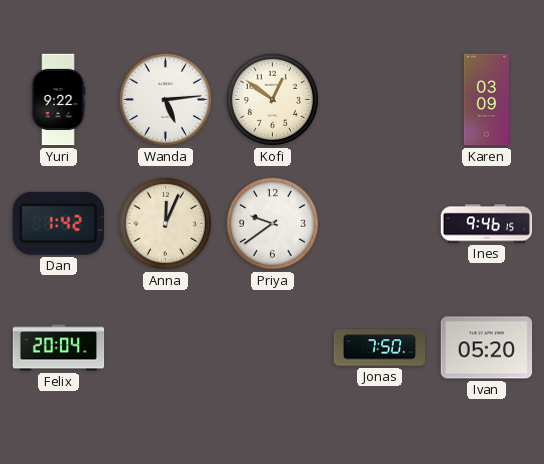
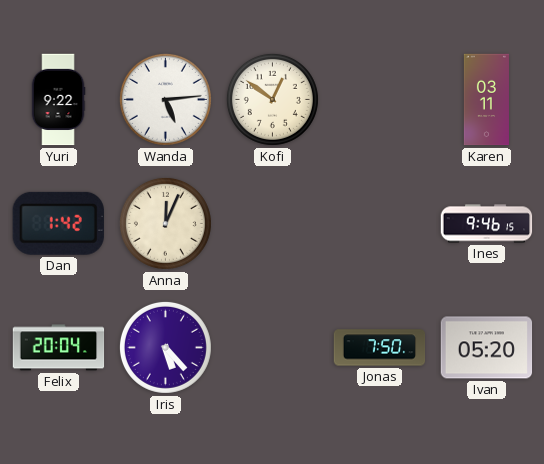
Karen: 03:09 -> 03:11
Priya: 9:39 -> none
Iris: none -> 5:23
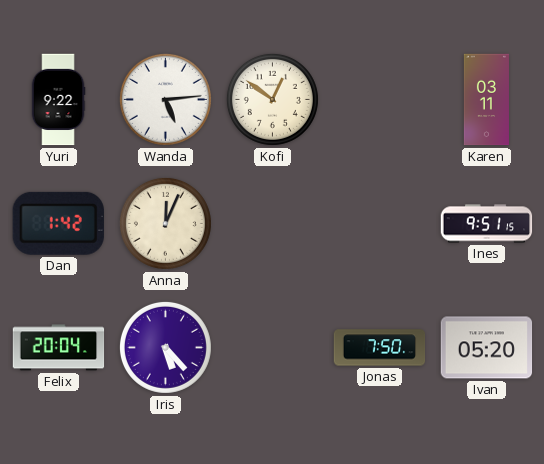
Ines: 9:46 -> 9:51
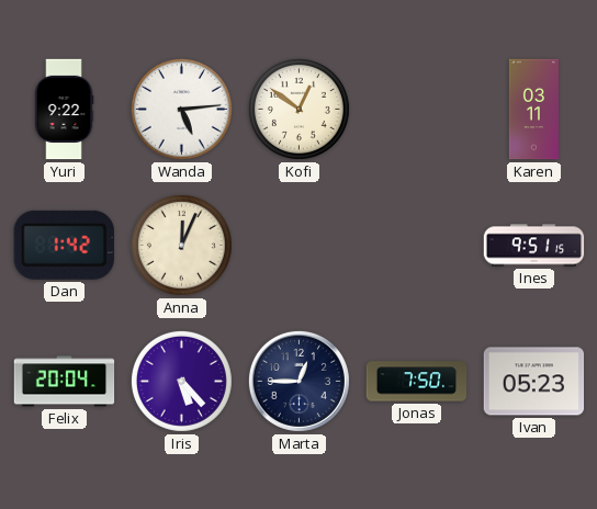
Marta: none -> 12:45
Ivan: 05:20 -> 05:23
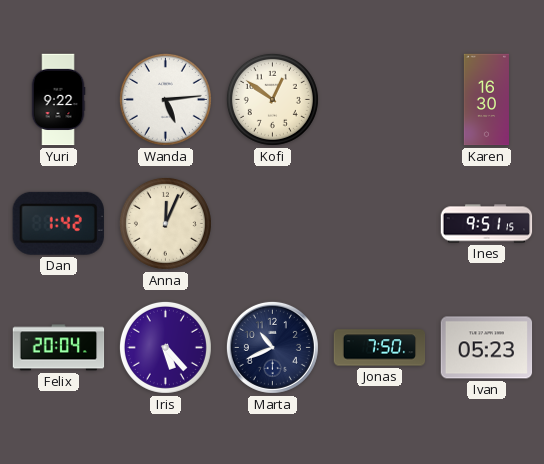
Karen: 03:11 -> 16:30
Marta: 12:45 -> 10:41
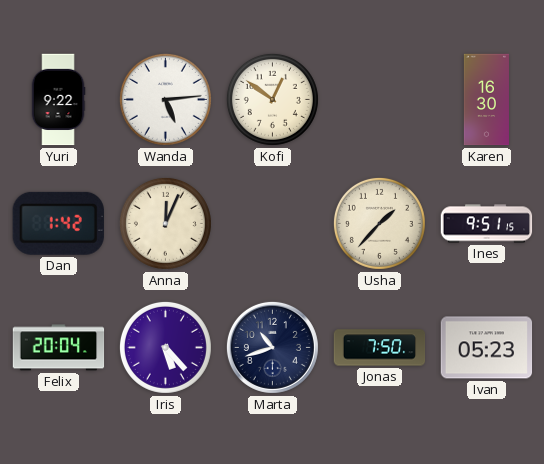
Usha: none -> 1:37
Marta: 10:41 -> 10:42
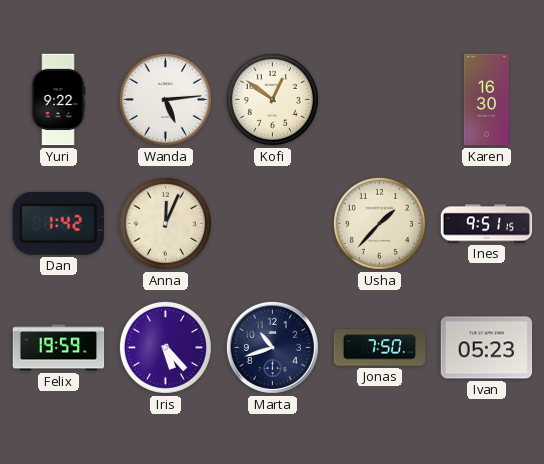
Felix: 20:04 -> 19:59
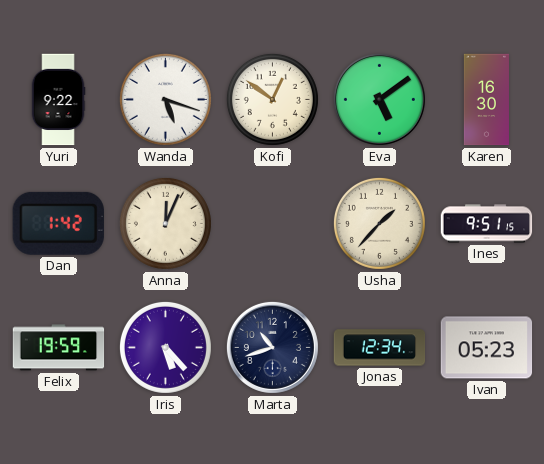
Wanda: 5:14 -> 5:18
Eva: none -> 5:09
Jonas: 7:50 -> 12:34
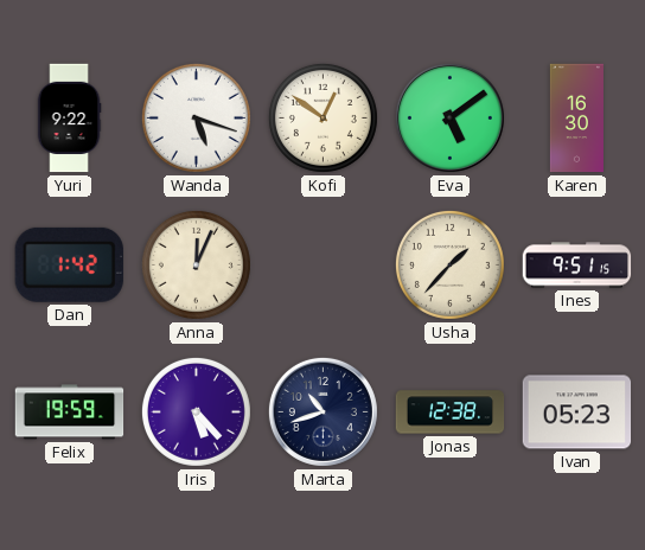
Jonas: 12:34 -> 12:38
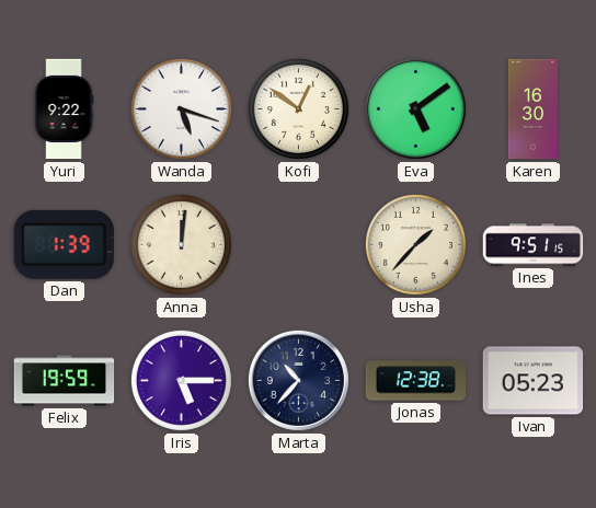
Dan: 1:42 -> 1:39
Anna: 12:04 -> 12:01
Iris: 5:23 -> 5:15
Marta: 10:42 -> 10:37
